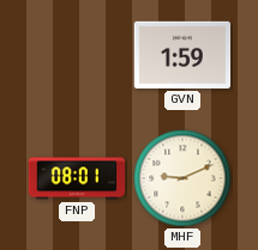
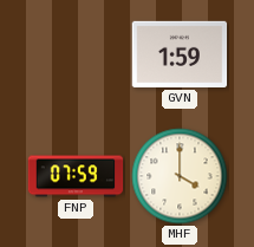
FNP: 08:01 -> 07:59
MHF: 9:11 -> 4:00
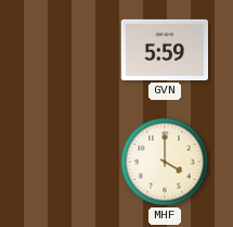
GVN: 1:59 -> 5:59
FNP: 07:59 -> none
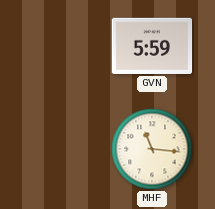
MHF: 4:00 -> 11:16
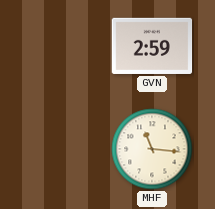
GVN: 5:59 -> 2:59
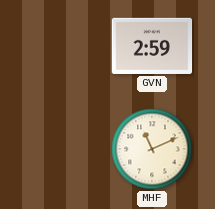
MHF: 11:16 -> 11:11
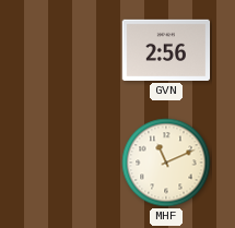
GVN: 2:59 -> 2:56
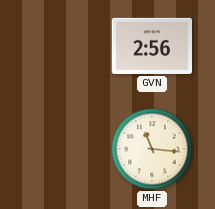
MHF: 11:11 -> 11:16
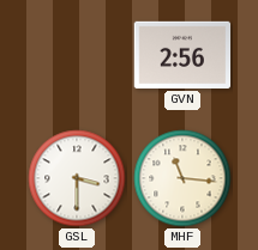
GSL: none -> 3:30
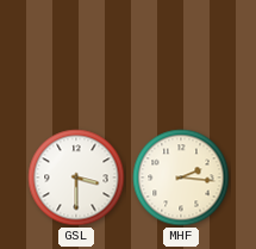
GVN: 2:56 -> none
MHF: 11:16 -> 2:16
